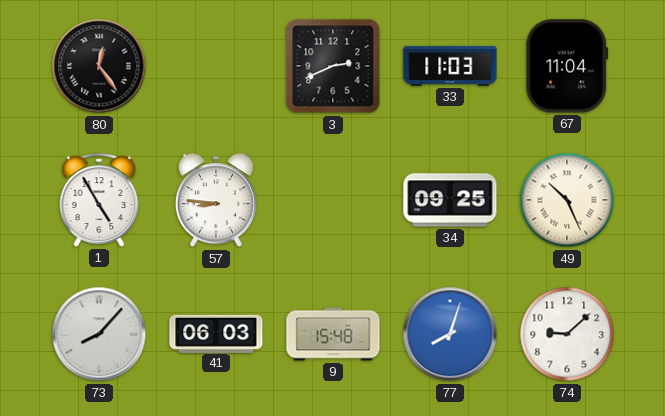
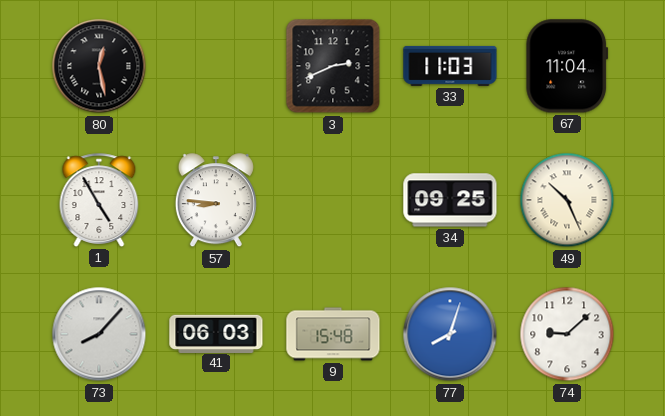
80: 12:24 -> 12:28
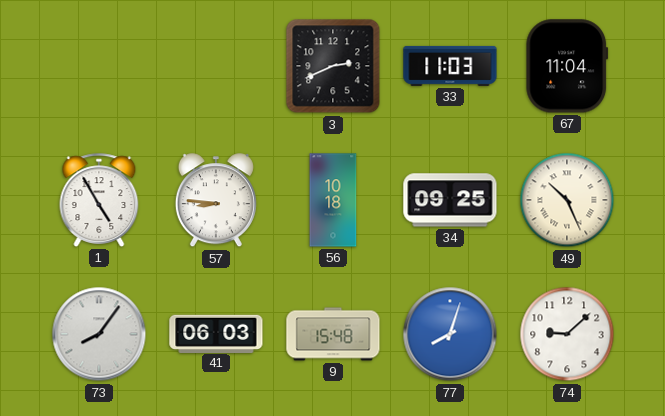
80: 12:28 -> none
56: none -> 10:18
73: 8:07 -> 8:06
